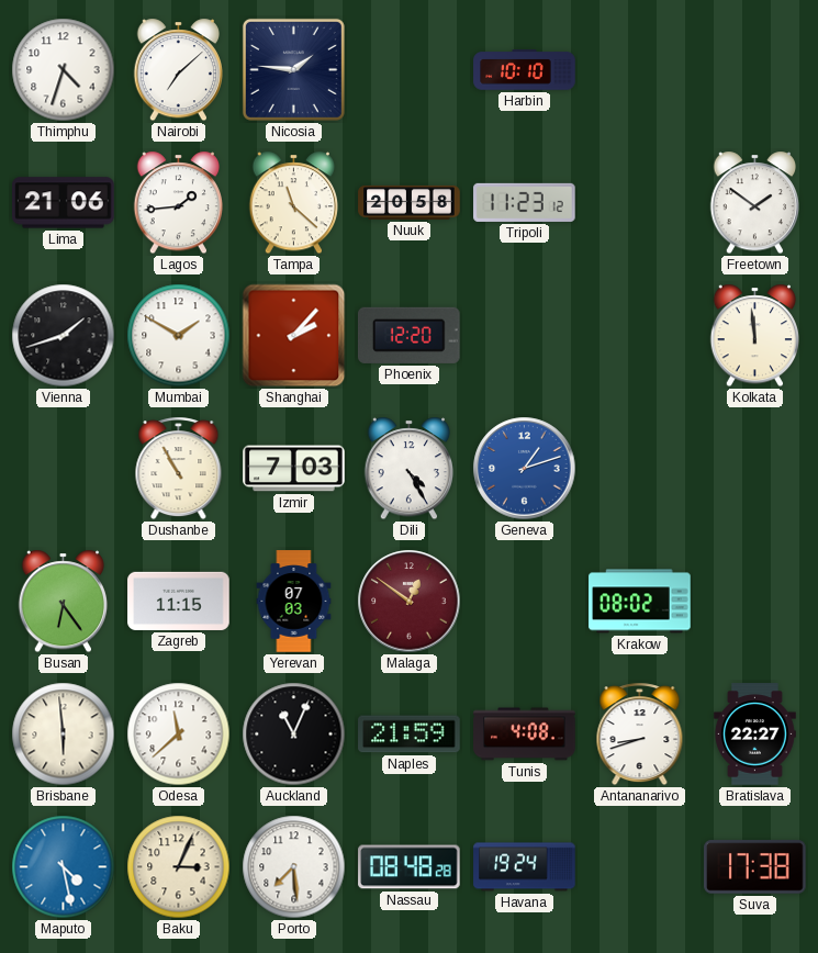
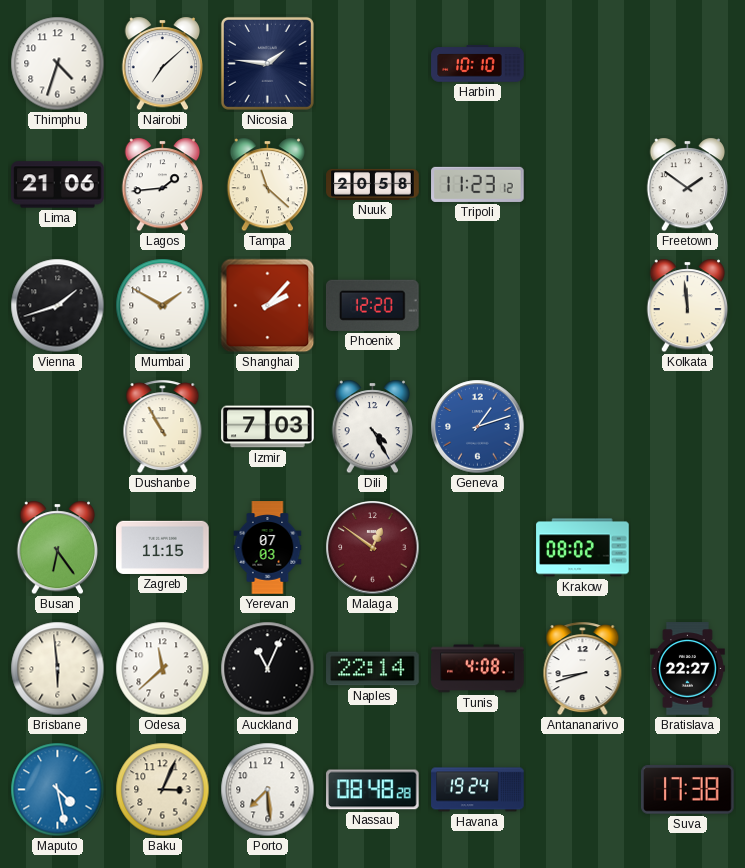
Naples: 21:59 -> 22:14
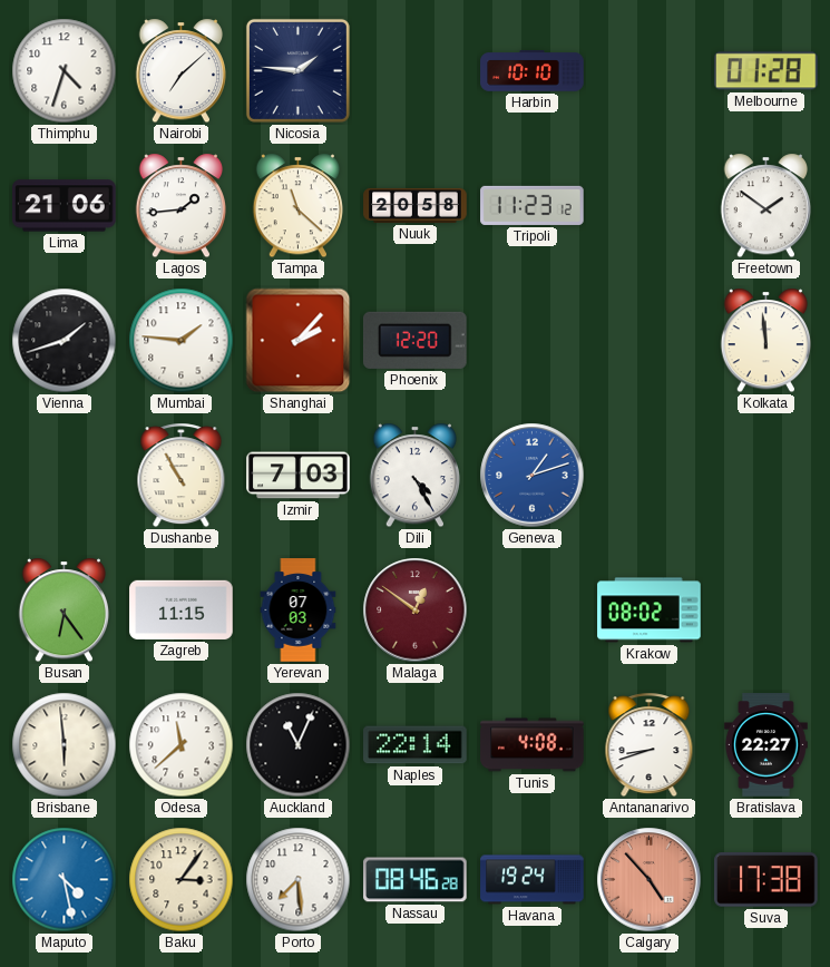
Melbourne: none -> 01:28
Mumbai: 1:50 -> 1:46
Baku: 3:04 -> 3:06
Nassau: 08:48 -> 08:46
Calgary: none -> 4:53
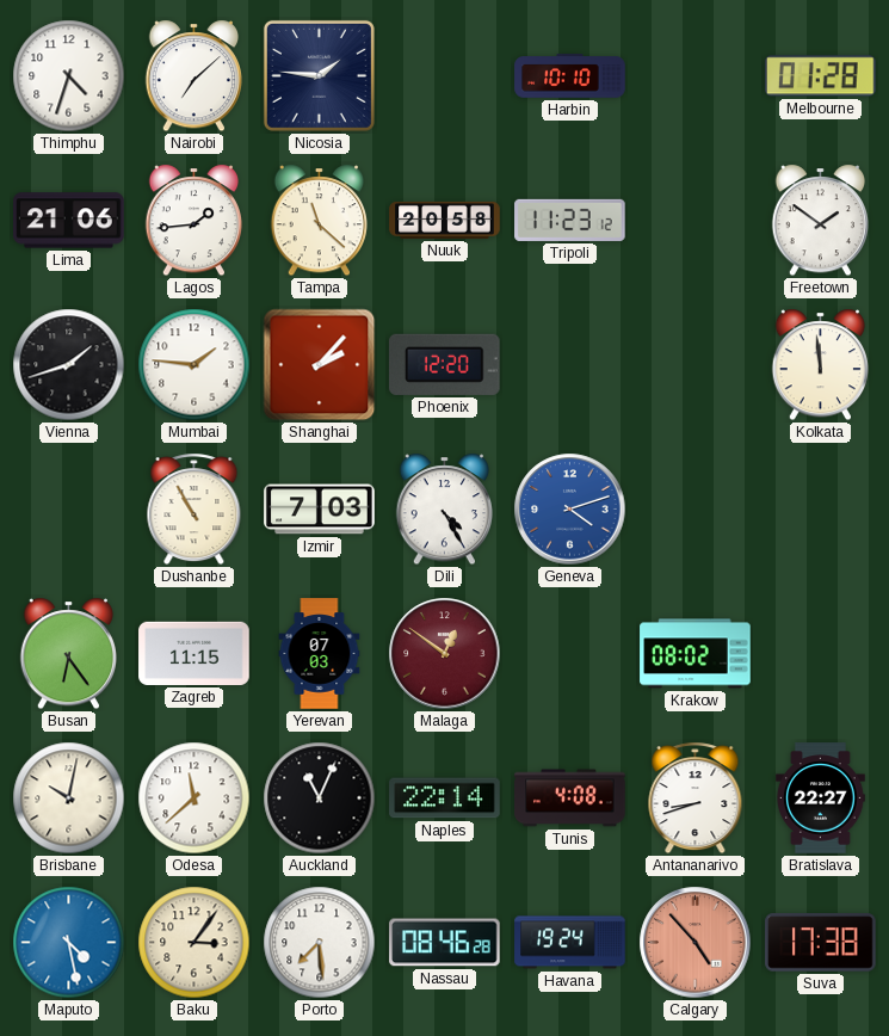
Geneva: 1:12 -> 4:12
Brisbane: 5:59 -> 10:02
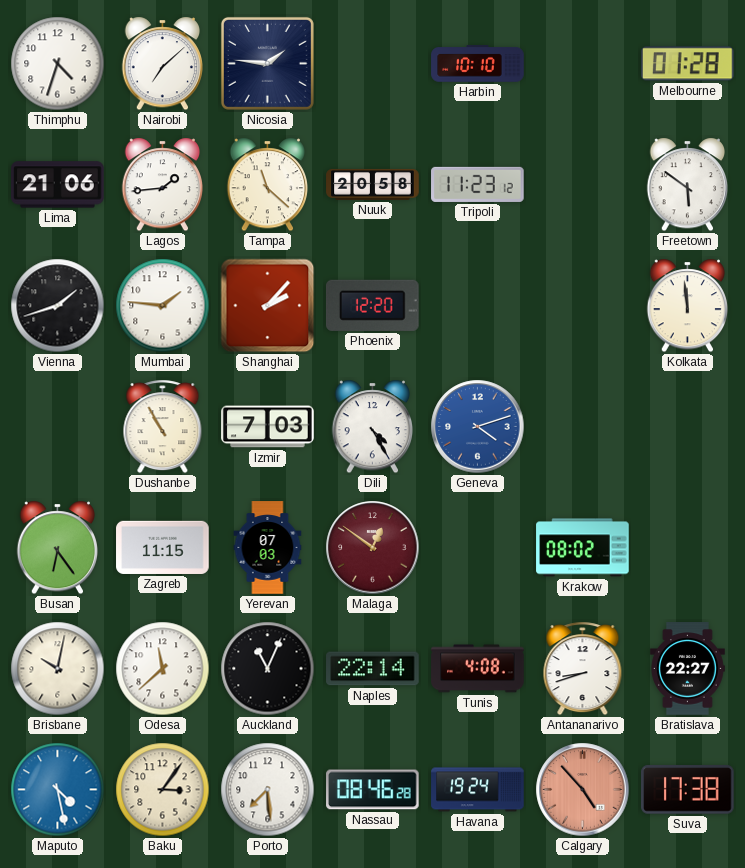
Freetown: 1:51 -> 5:51
